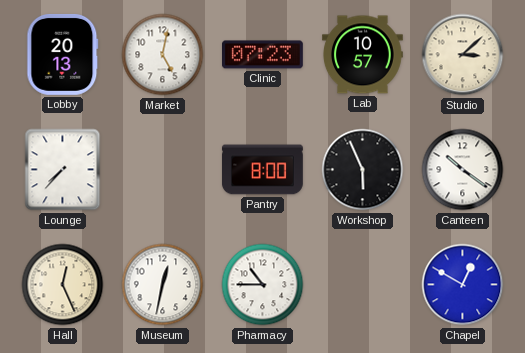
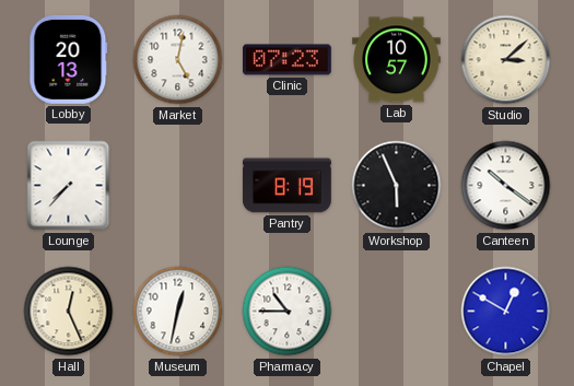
Pantry: 8:00 -> 8:19
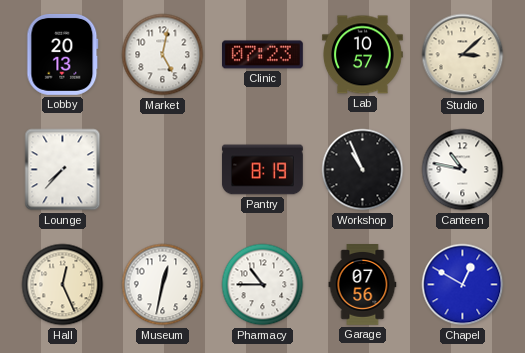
Workshop: 5:56 -> 10:56
Canteen: 10:21 -> 10:47
Garage: none -> 07:56
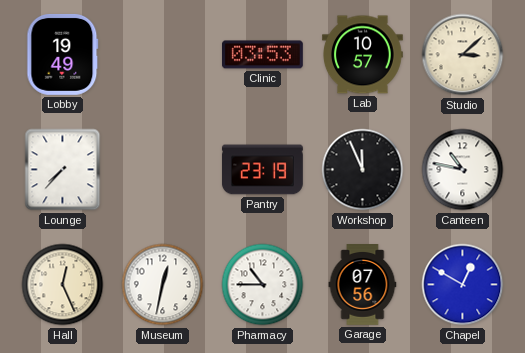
Lobby: 20:13 -> 19:49
Market: 5:02 -> none
Clinic: 07:23 -> 03:53
Pantry: 8:19 -> 23:19
Workshop: 10:56 -> 11:56
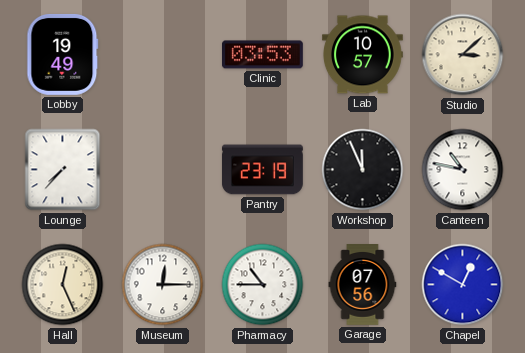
Museum: 12:32 -> 12:15
